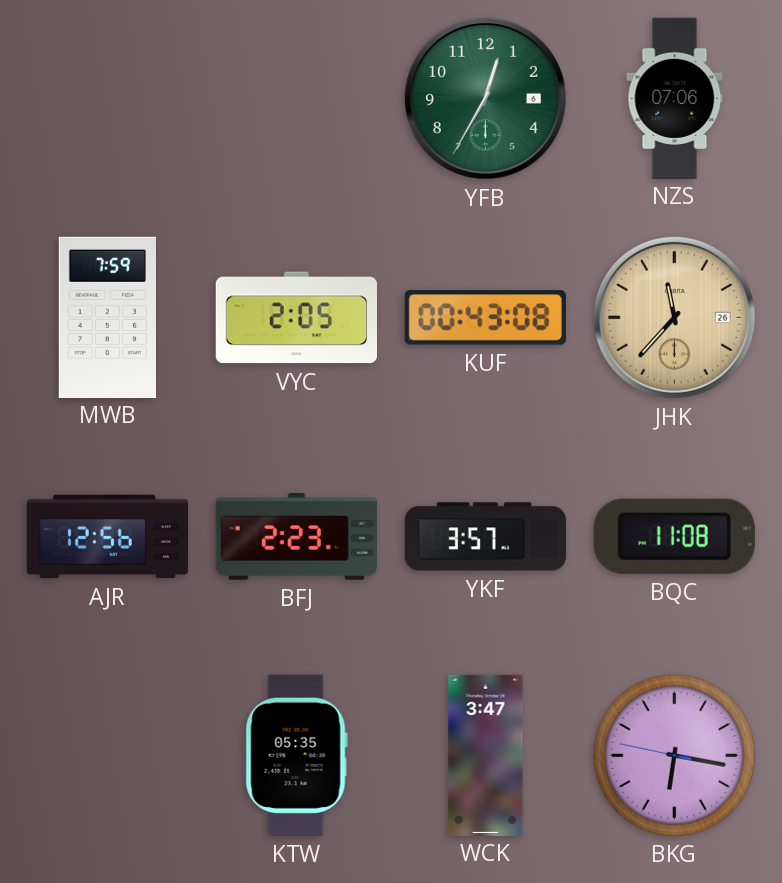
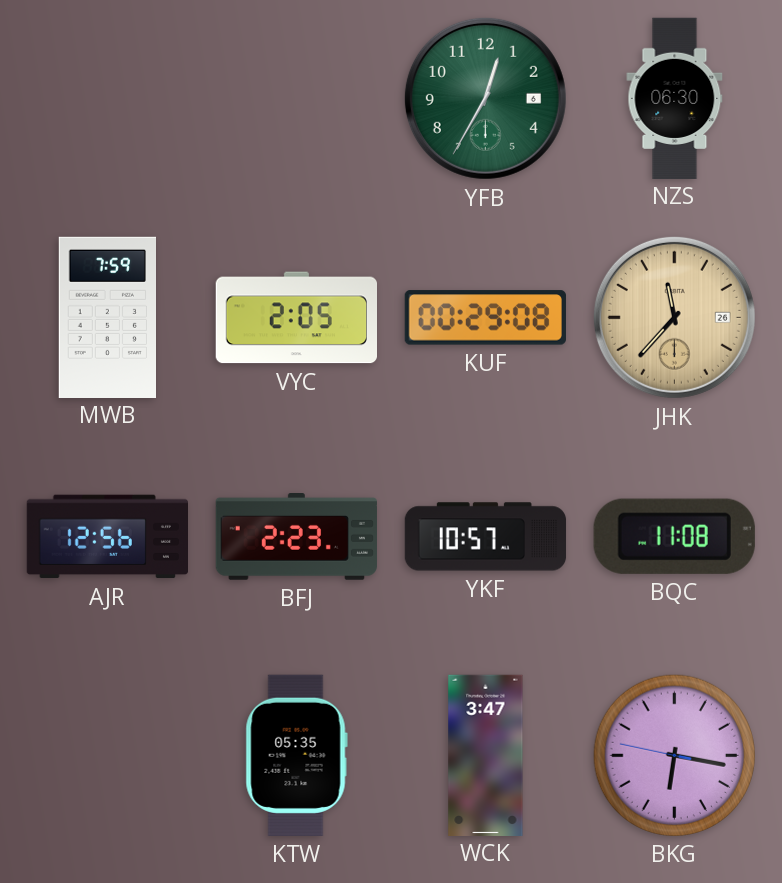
NZS: 07:06 -> 06:30
KUF: 00:43 -> 00:29
YKF: 3:57 -> 10:57
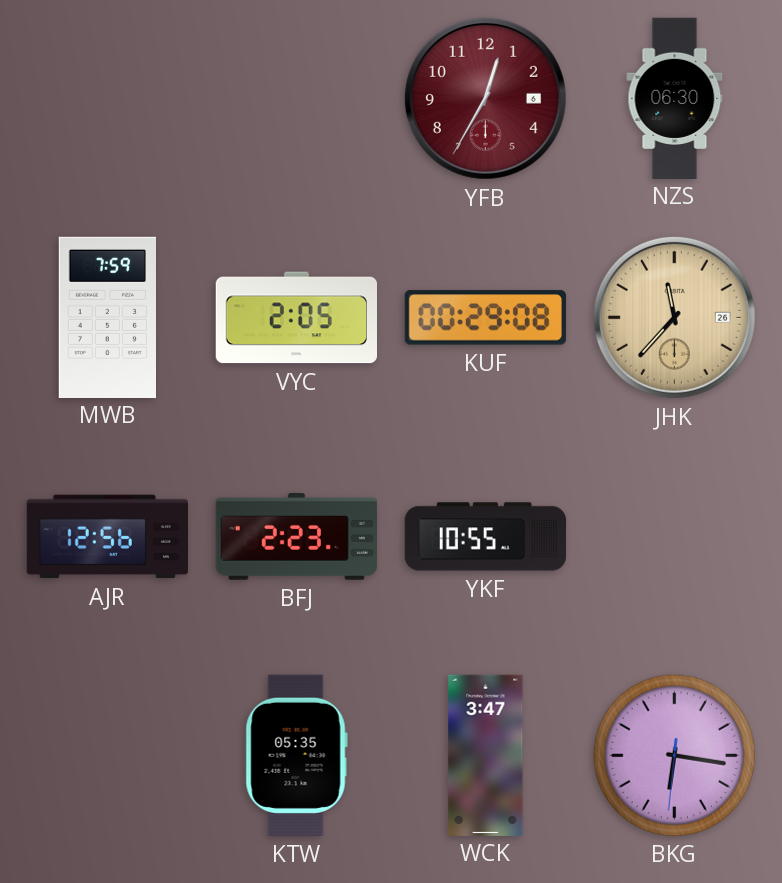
YFB dial: green -> burgundy
YKF: 10:57 -> 10:55
BQC: 11:08 -> none
BKG: 6:16:47 -> 6:16:31
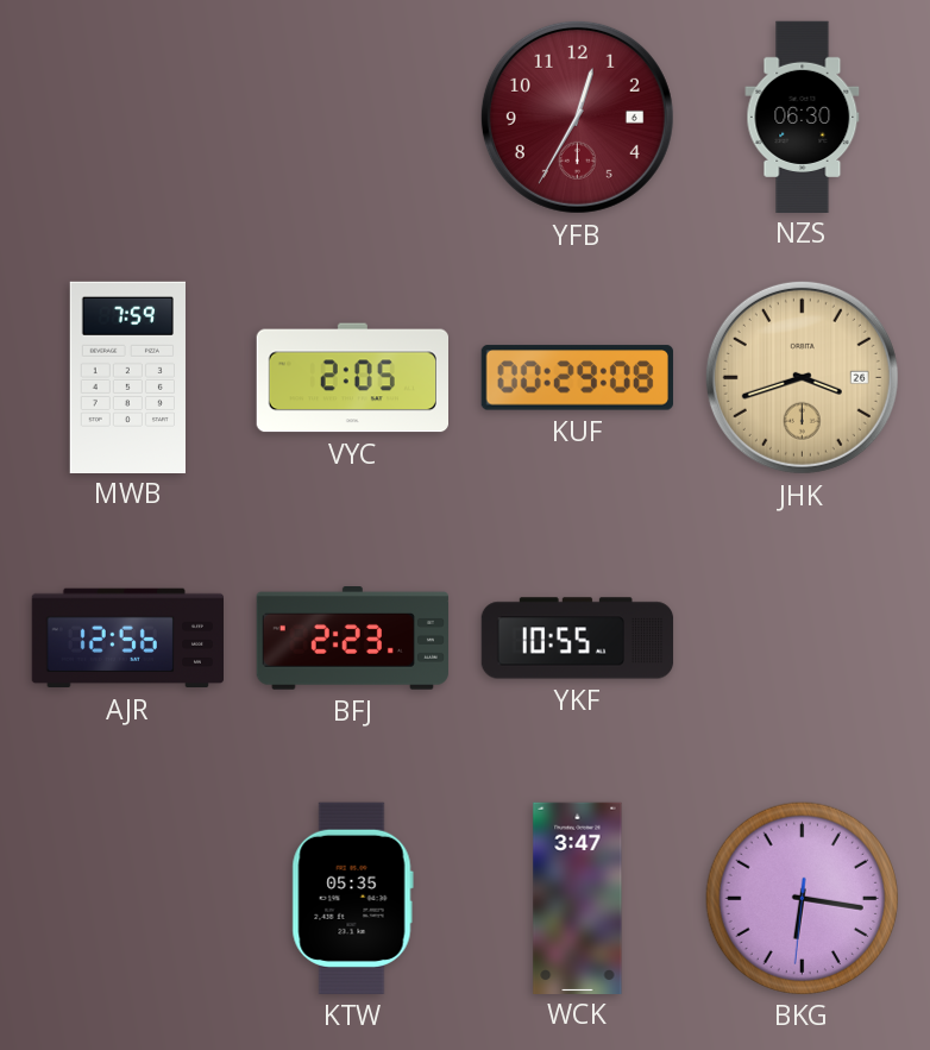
JHK: 11:37 -> 3:42
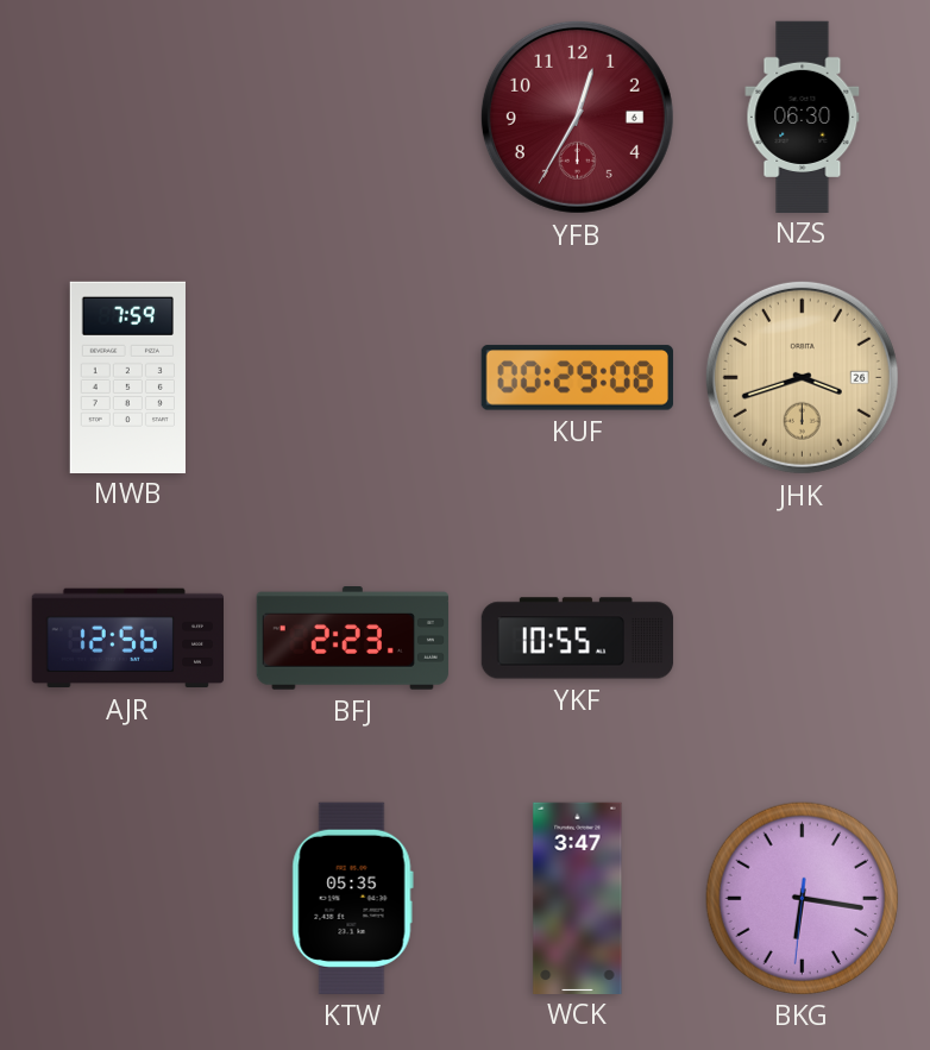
VYC: 2:05 -> none
